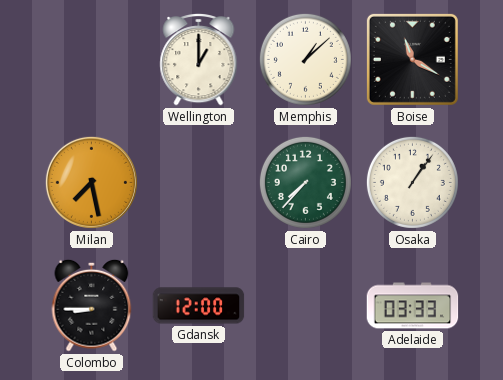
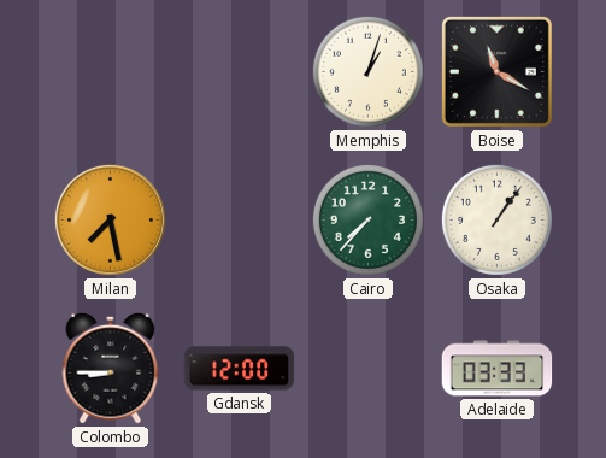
Wellington: 1:00 -> none
Memphis: 1:08 -> 1:03
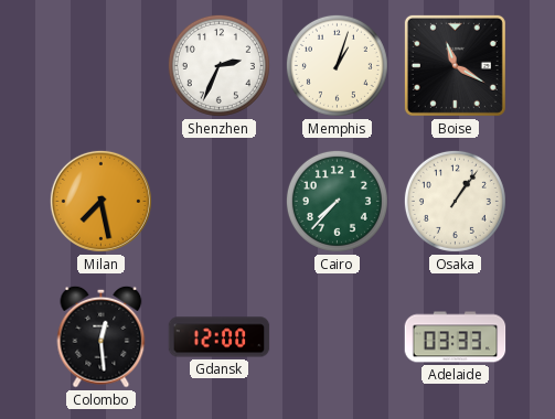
Shenzhen: none -> 2:34
Colombo: 8:45 -> 12:29
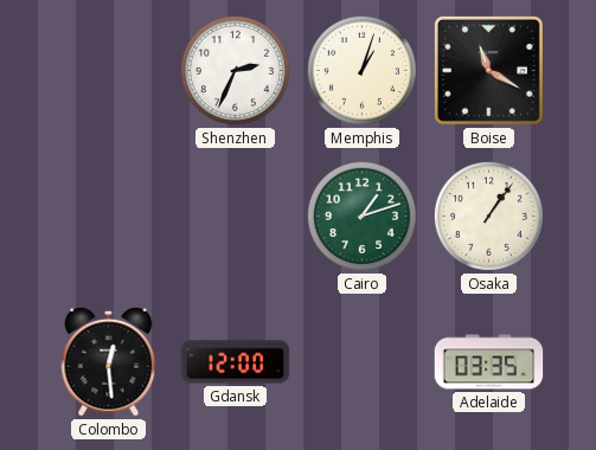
Milan: 7:28 -> none
Cairo: 7:37 -> 1:12
Adelaide: 03:33 -> 03:35
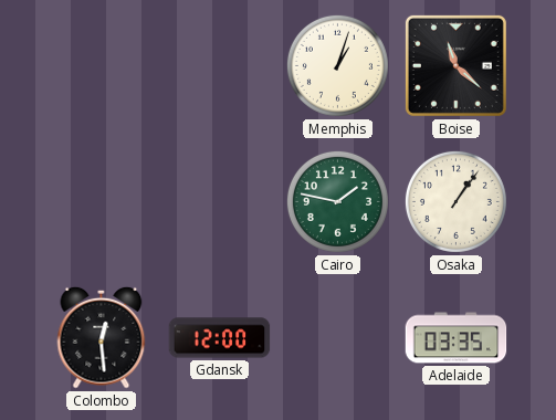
Shenzhen: 2:34 -> none
Boise: 11:20 -> 11:22
Cairo: 1:12 -> 1:47
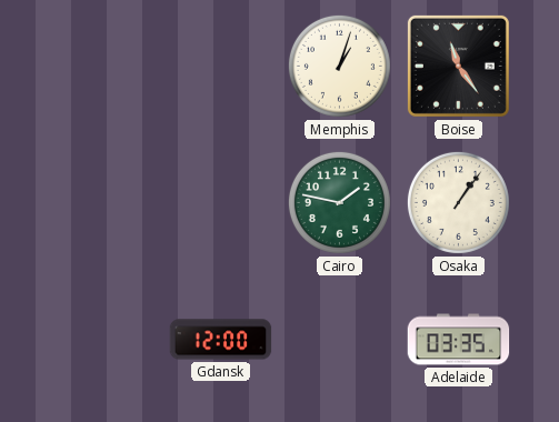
Boise: 11:22 -> 11:24
Colombo: 12:29 -> none
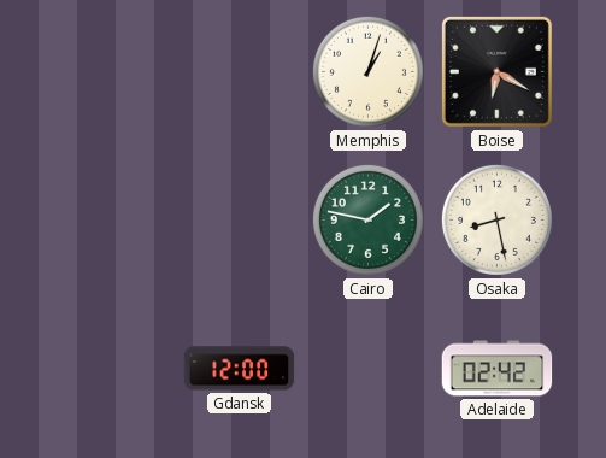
Boise: 11:24 -> 6:20
Osaka: 1:06 -> 8:28
Adelaide: 03:35 -> 02:42
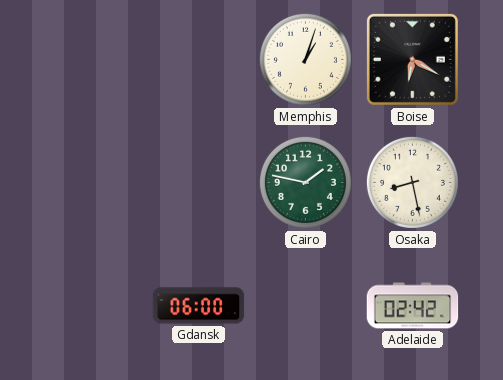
Gdansk: 12:00 -> 06:00
